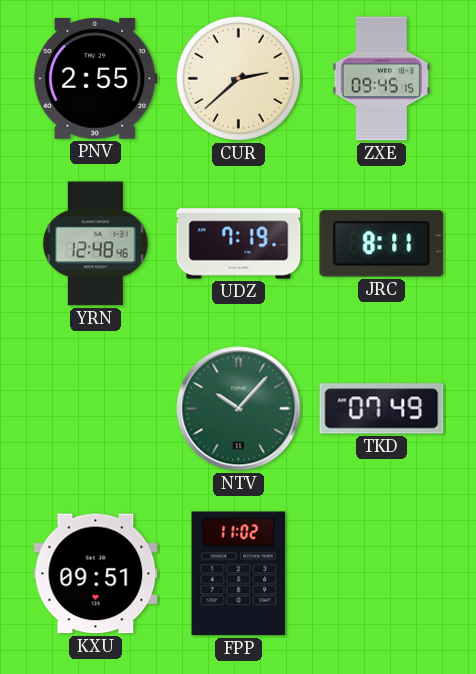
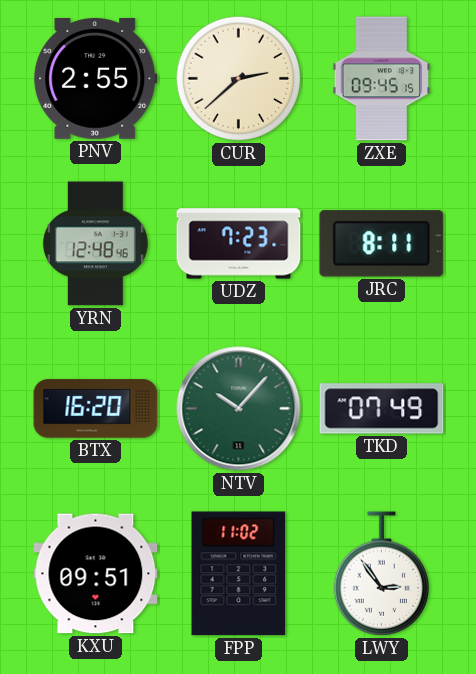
UDZ: 7:19 -> 7:23
BTX: none -> 16:20
LWY: none -> 2:54
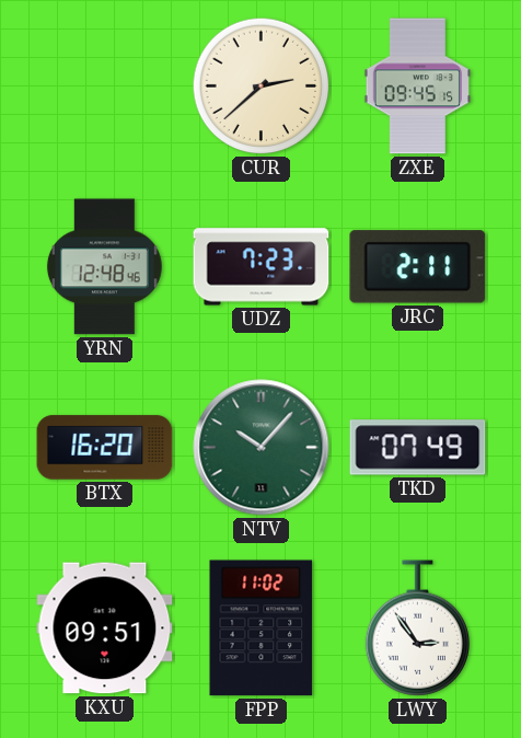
PNV: 2:55 -> none
JRC: 8:11 -> 2:11
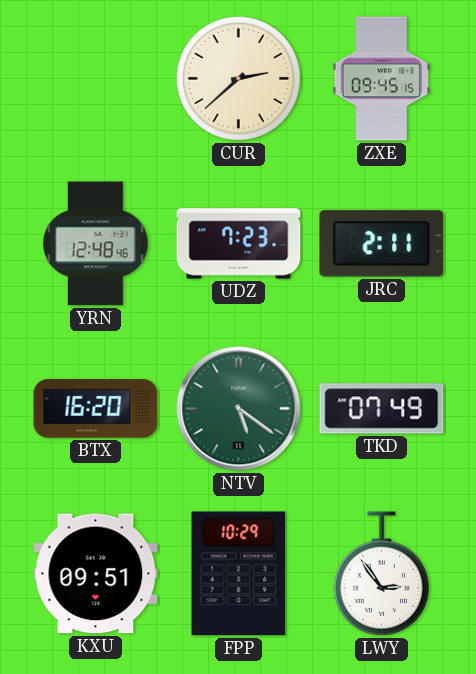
NTV: 10:07 -> 5:21
FPP: 11:02 -> 10:29
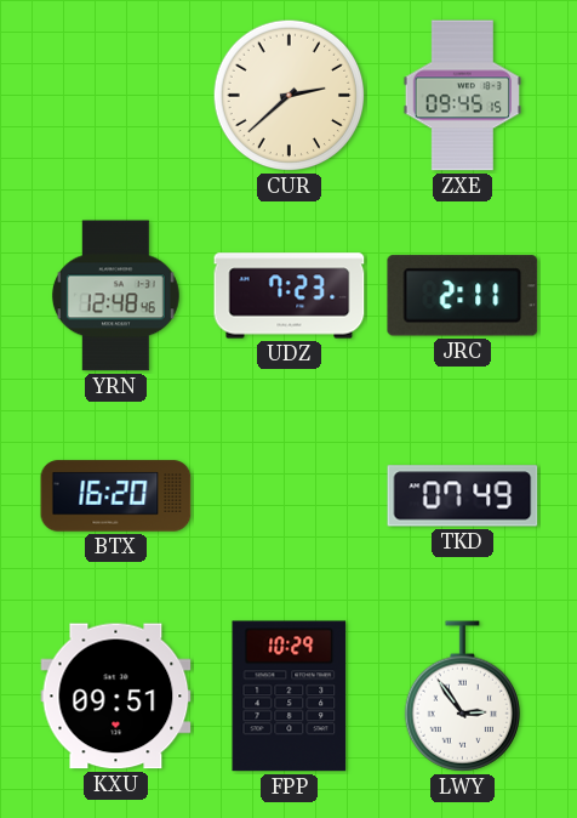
NTV: 5:21 -> none
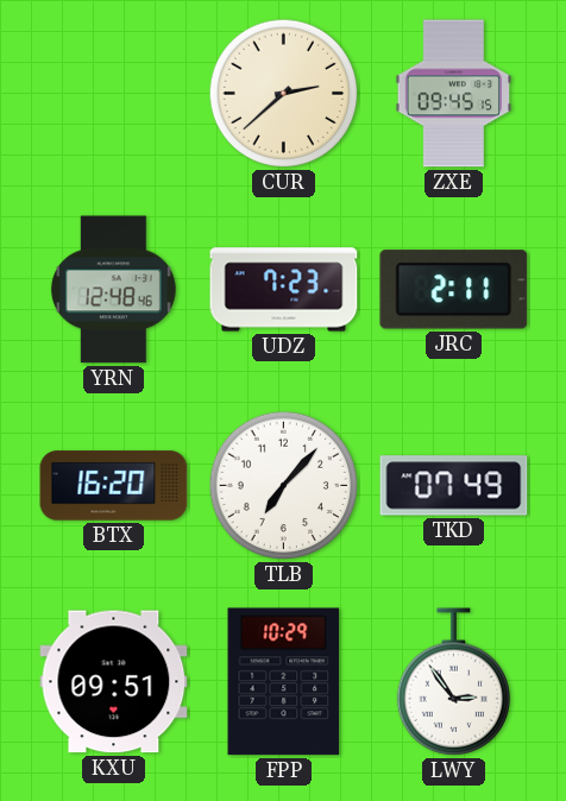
TLB: none -> 7:07
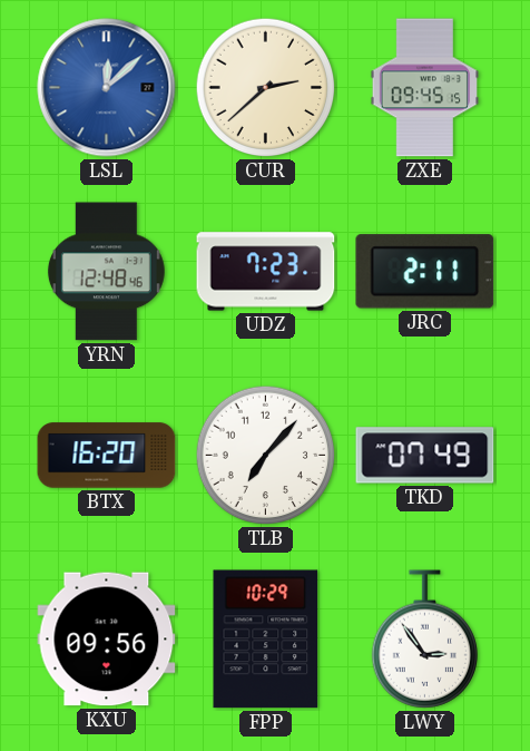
LSL: none -> 12:08
KXU: 09:51 -> 09:56
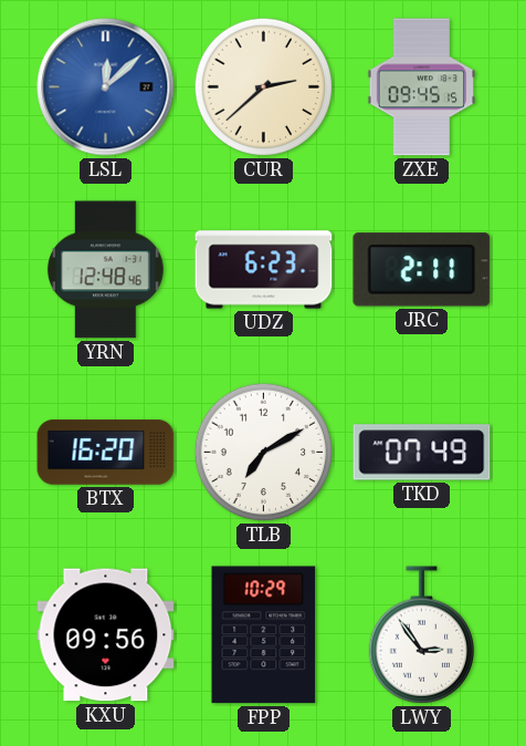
UDZ: 7:23 -> 6:23
TLB: 7:07 -> 7:10
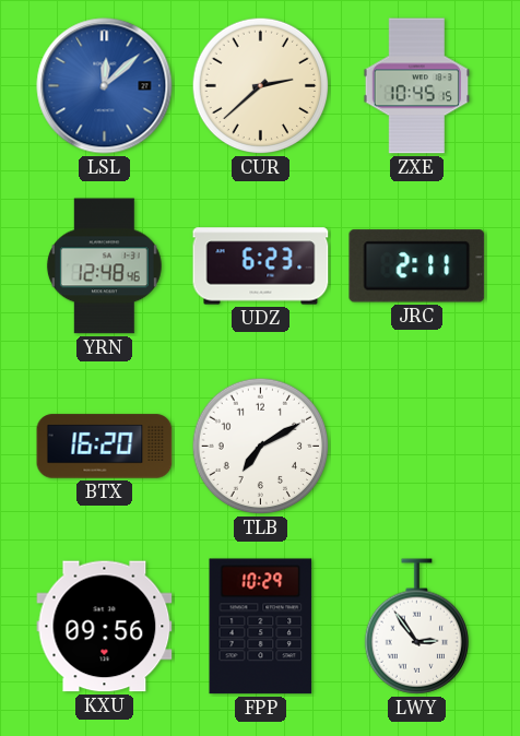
ZXE: 09:45 -> 10:45
TKD: 07:49 -> none
